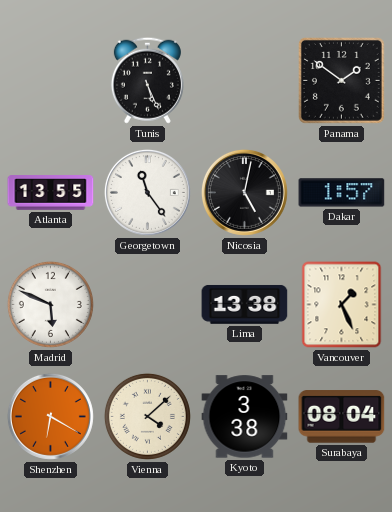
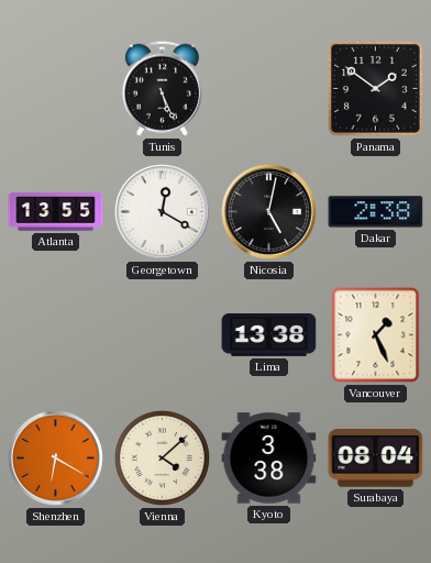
Georgetown: 11:24 -> 12:20
Dakar: 1:57 -> 2:38
Madrid: 5:49 -> none
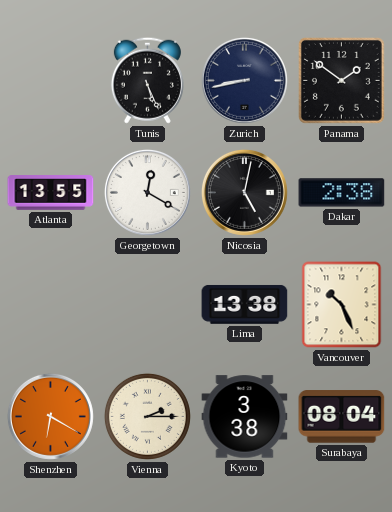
Zurich: none -> 8:43
Vancouver: 1:26 -> 10:26
Vienna: 4:08 -> 2:15
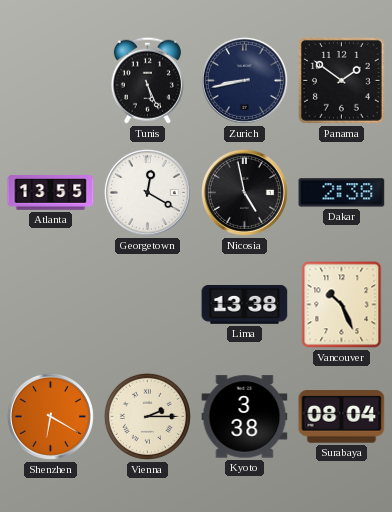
Nicosia: 5:02 -> 4:58
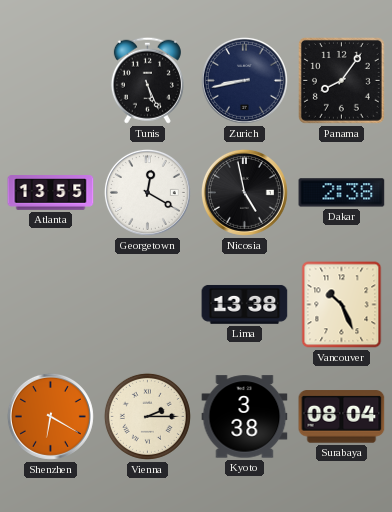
Panama: 1:51 -> 8:06
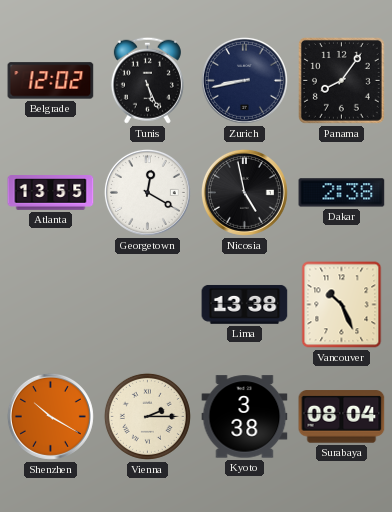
Belgrade: none -> 12:02
Shenzhen: 6:20 -> 10:20
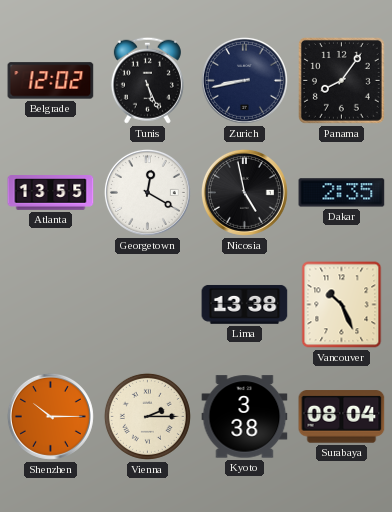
Dakar: 2:38 -> 2:35
Shenzhen: 10:20 -> 10:15
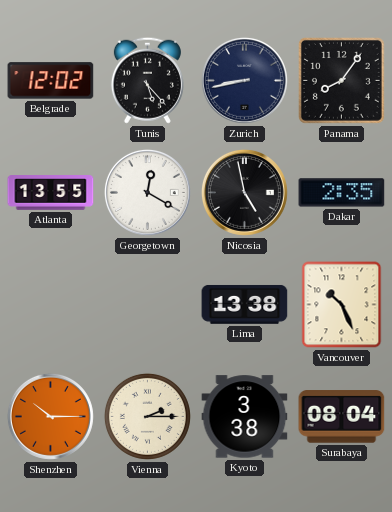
Tunis: 5:26 -> 5:23
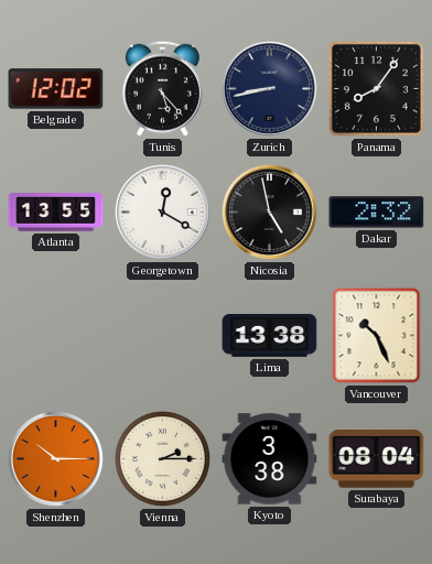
Dakar: 2:35 -> 2:32
